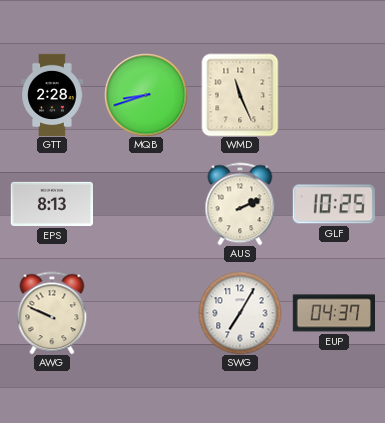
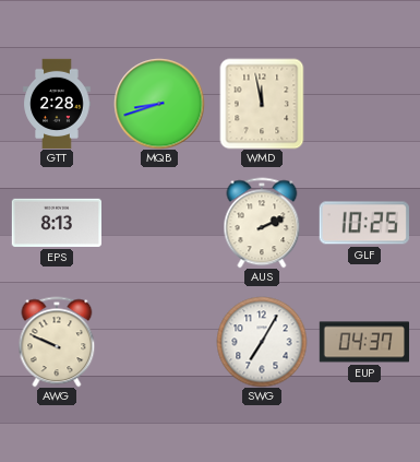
WMD: 11:26 -> 11:58
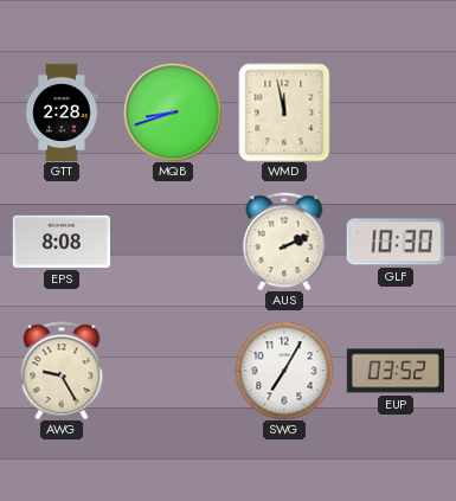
EPS: 8:13 -> 8:08
GLF: 10:25 -> 10:30
AWG: 9:49 -> 9:25
EUP: 04:37 -> 03:52
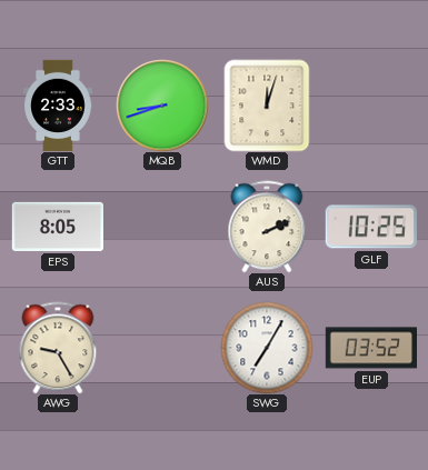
GTT: 2:28 -> 2:33
WMD: 11:58 -> 12:03
EPS: 8:08 -> 8:05
GLF: 10:30 -> 10:25
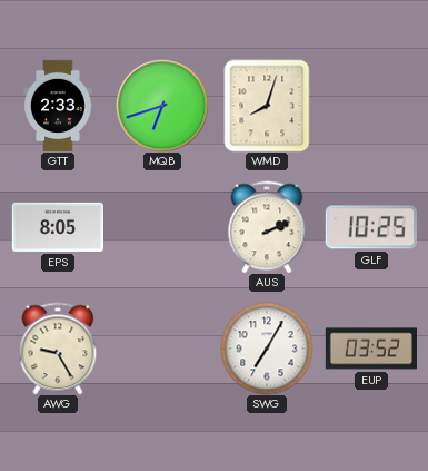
MQB: 8:42 -> 6:42
WMD: 12:03 -> 8:03
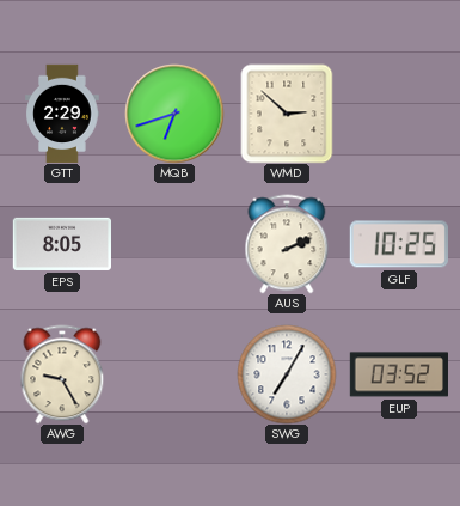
GTT: 2:33 -> 2:29
WMD: 8:03 -> 2:52
